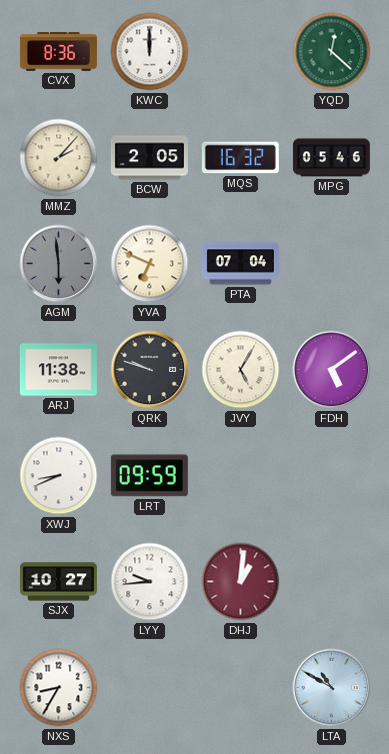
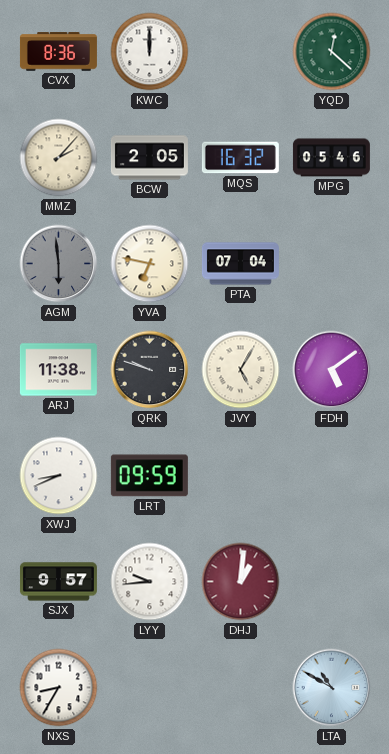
YVA: 6:49 -> 6:47
SJX: 10:27 -> 9:57
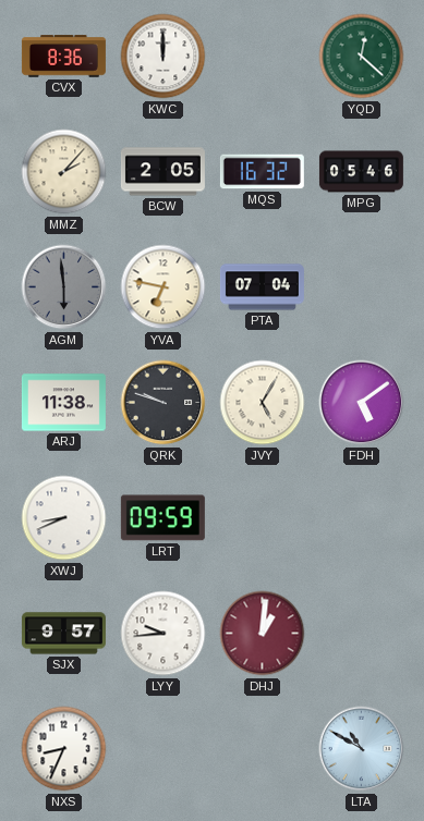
NXS: 8:35 -> 8:34
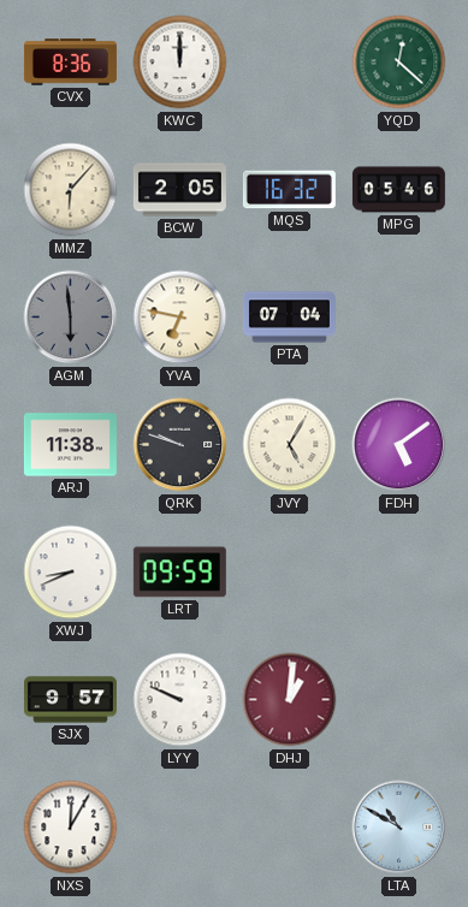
MMZ: 2:07 -> 6:07
LYY: 9:44 -> 9:49
NXS: 8:34 -> 12:05
